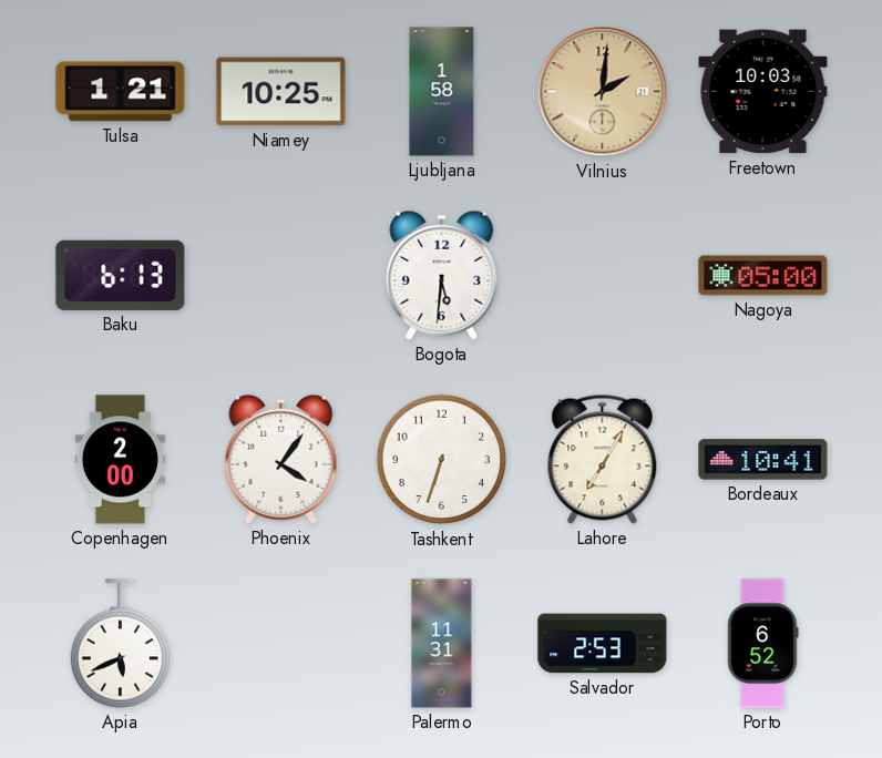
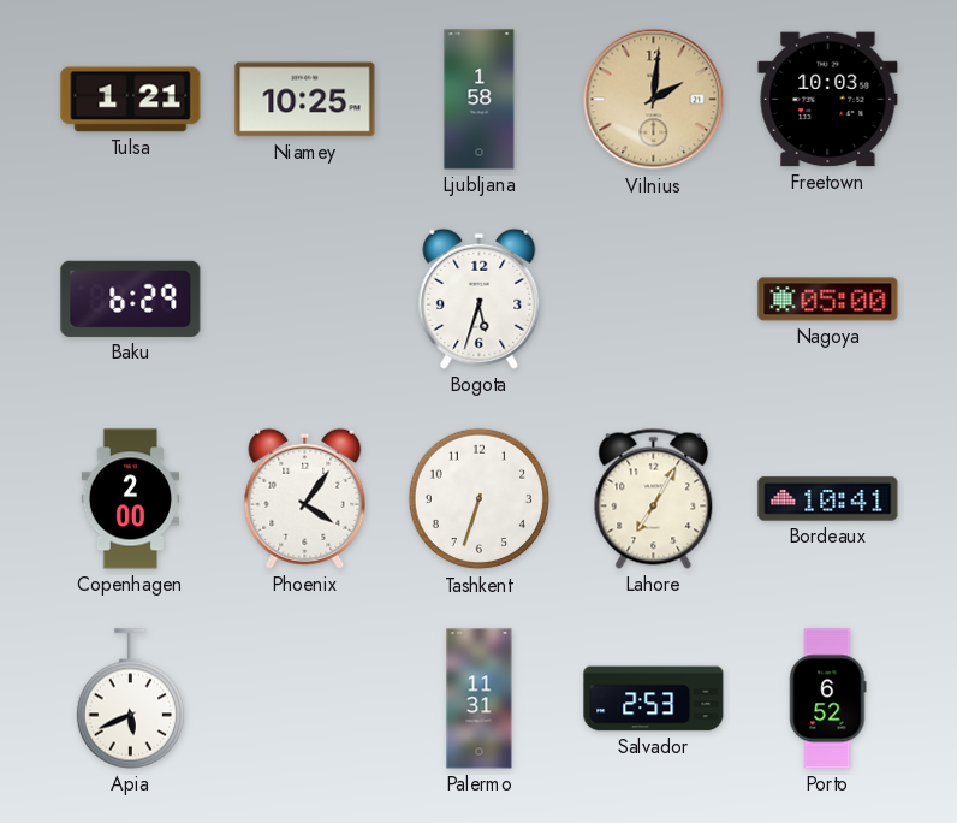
Baku: 6:13 -> 6:29
Bogota: 5:31 -> 5:33
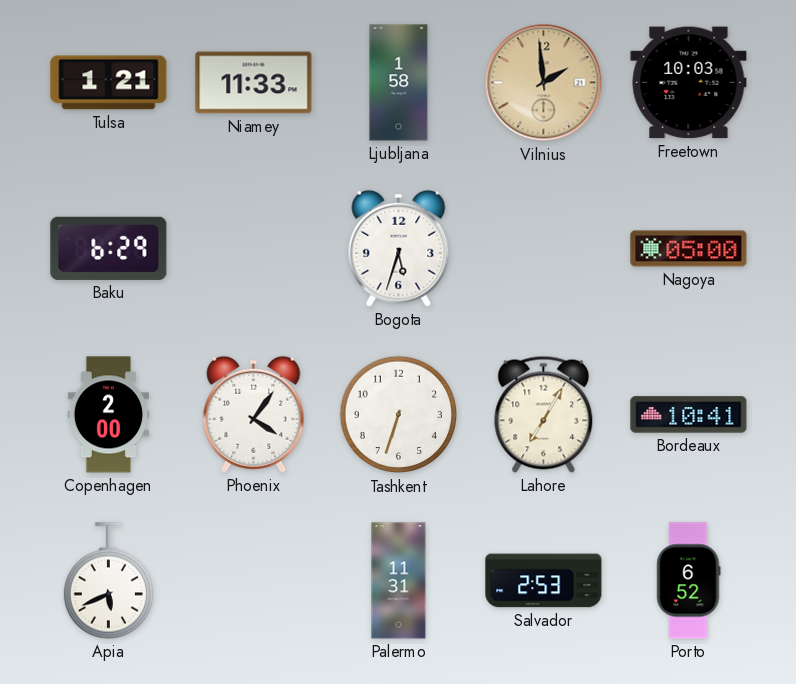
Niamey: 10:25 -> 11:33
Vilnius: 2:01 -> 1:59
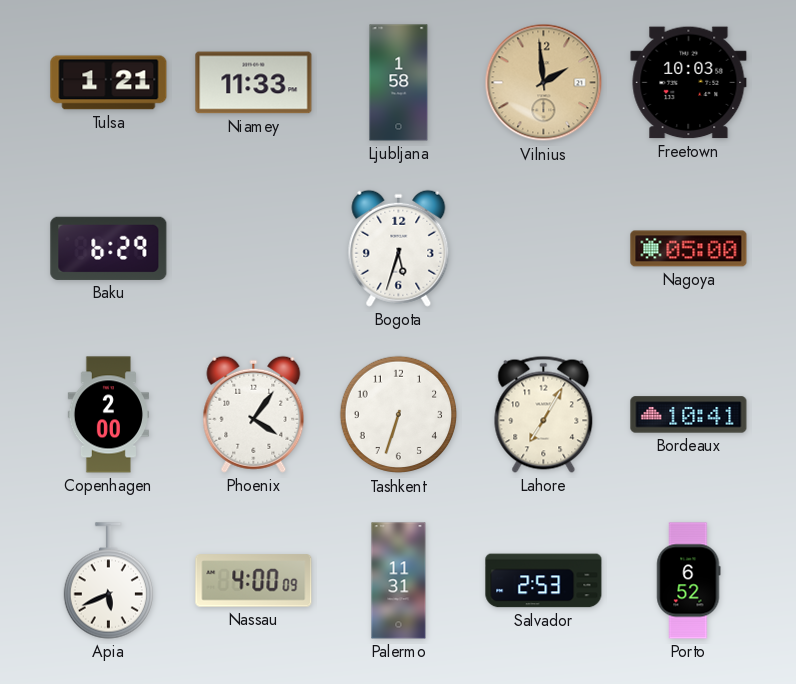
Nassau: none -> 4:00
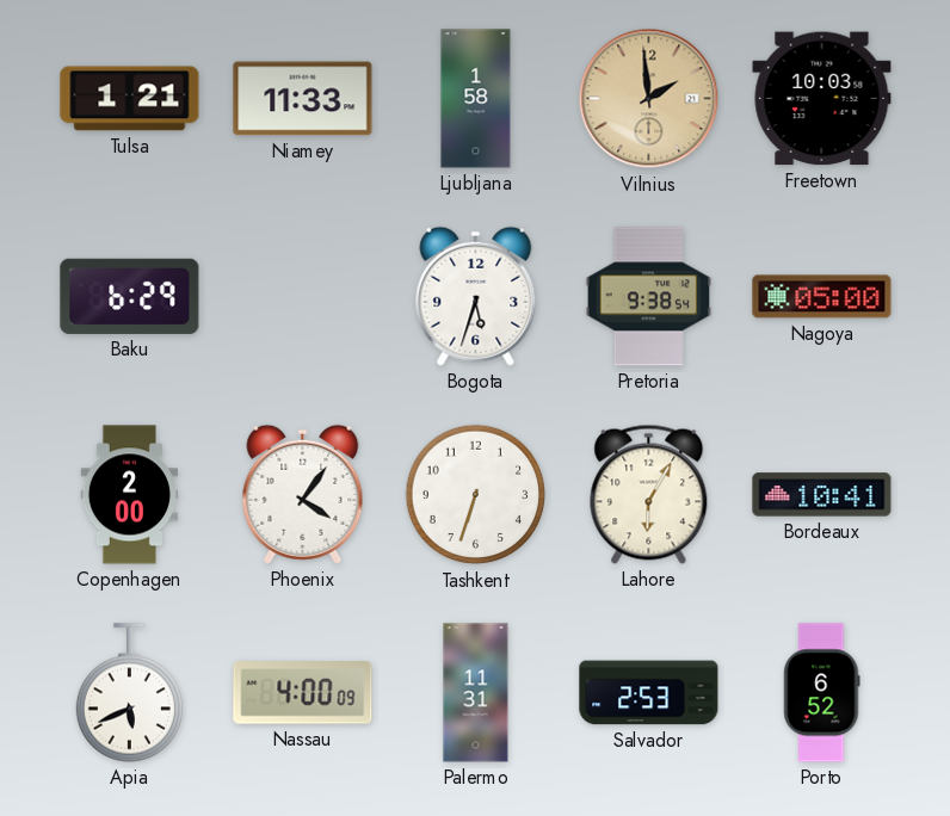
Pretoria: none -> 9:38
Lahore: 7:05 -> 6:05
